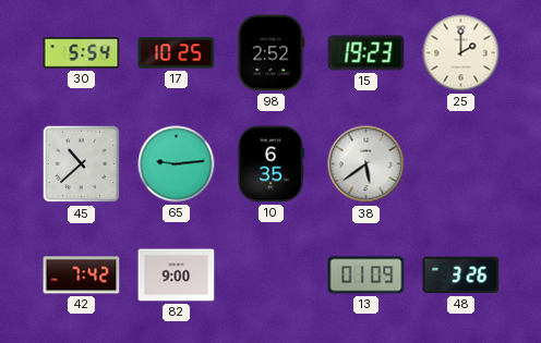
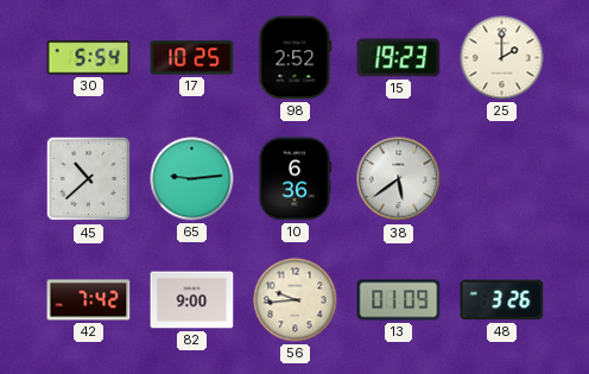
10: 6:35 -> 6:36
56: none -> 9:44
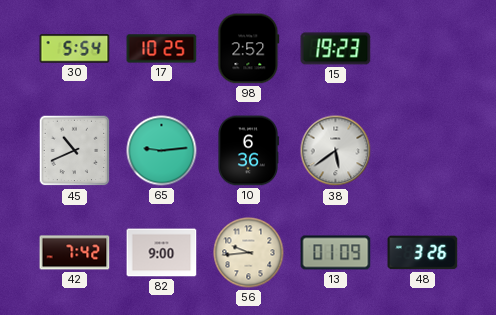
25: 2:00 -> none
45: 10:38 -> 10:41
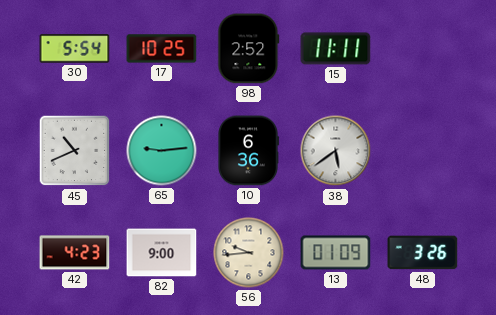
15: 19:23 -> 11:11
42: 7:42 -> 4:23
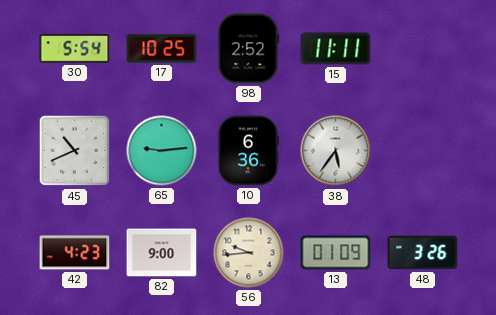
38: 5:39 -> 5:36
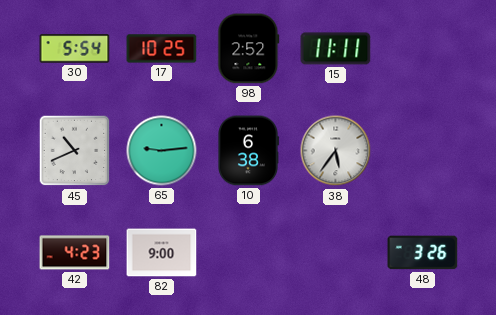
10: 6:36 -> 6:38
56: 9:44 -> none
13: 01:09 -> none
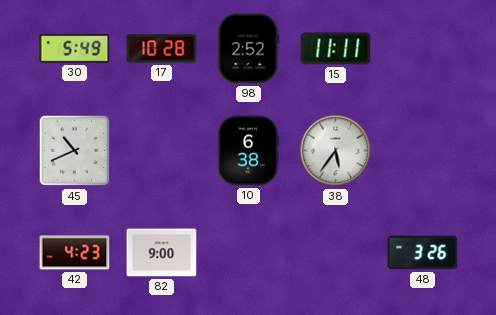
30: 5:54 -> 5:49
17: 10:25 -> 10:28
65: 9:14 -> none
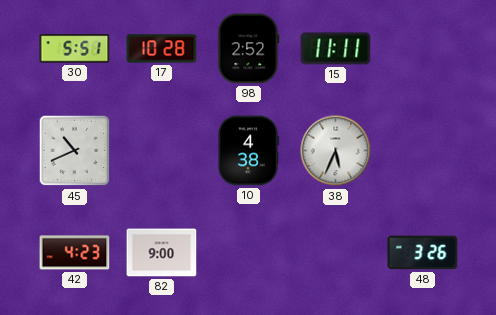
30: 5:49 -> 5:51
10: 6:38 -> 4:38
38: 5:36 -> 5:34
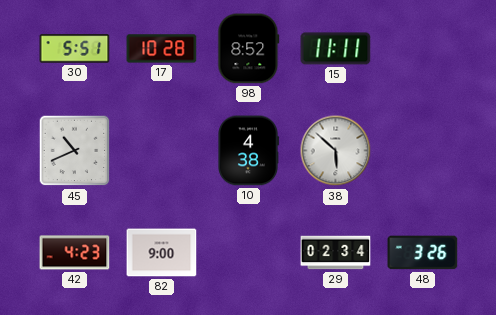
98: 2:52 -> 8:52
38: 5:34 -> 5:52
29: none -> 02:34
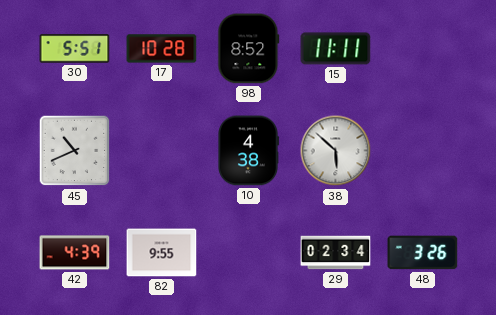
42: 4:23 -> 4:39
82: 9:00 -> 9:55
